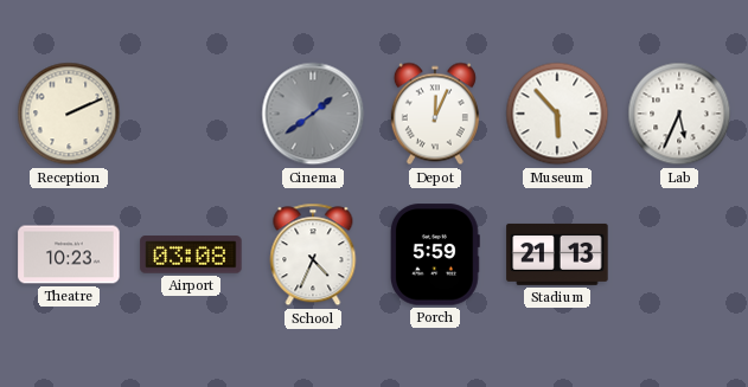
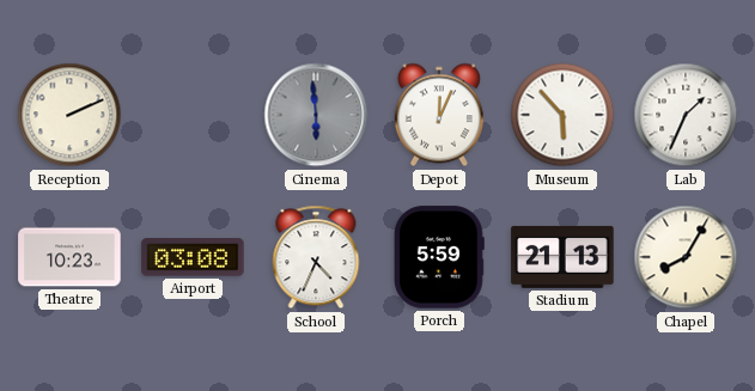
Cinema: 1:39 -> 5:59
Lab: 5:34 -> 1:34
Chapel: none -> 8:05
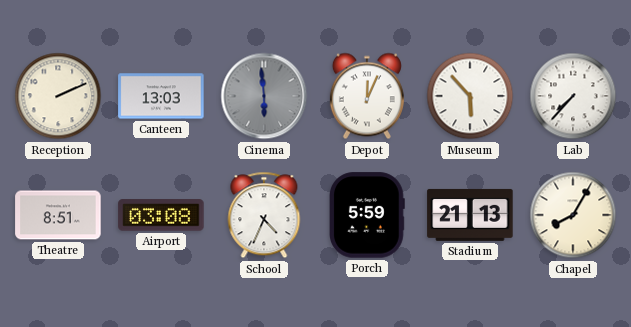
Canteen: none -> 13:03
Lab: 1:34 -> 7:37
Theatre: 10:23 -> 8:51
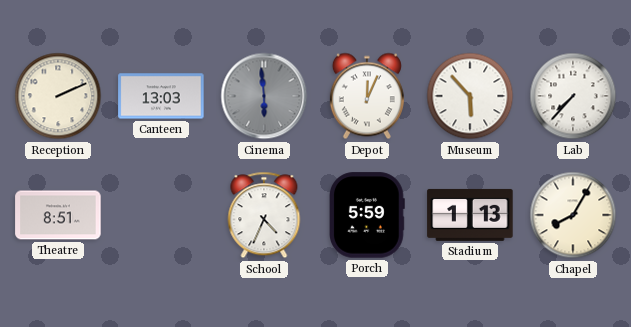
Airport: 03:08 -> none
Stadium: 21:13 -> 1:13
